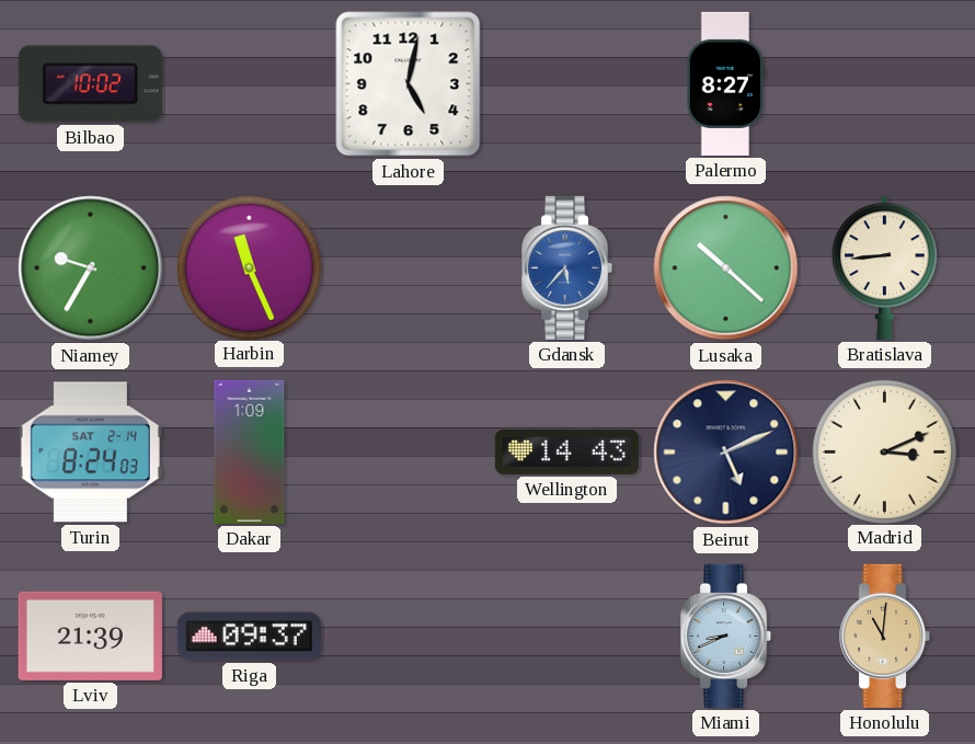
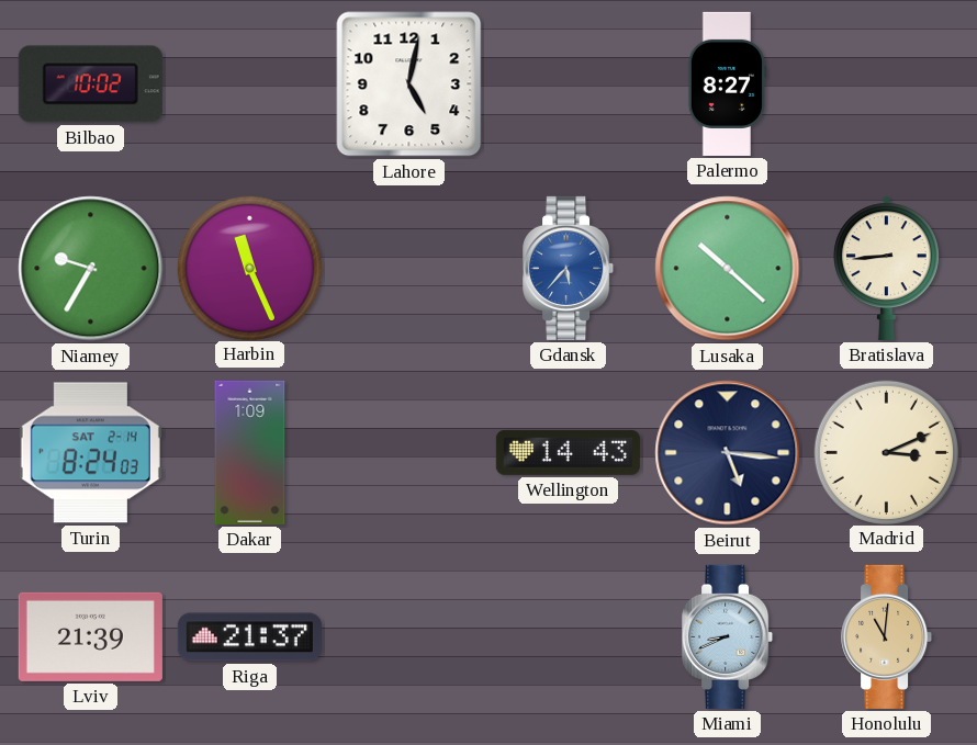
Beirut: 5:11 -> 5:16
Riga: 09:37 -> 21:37
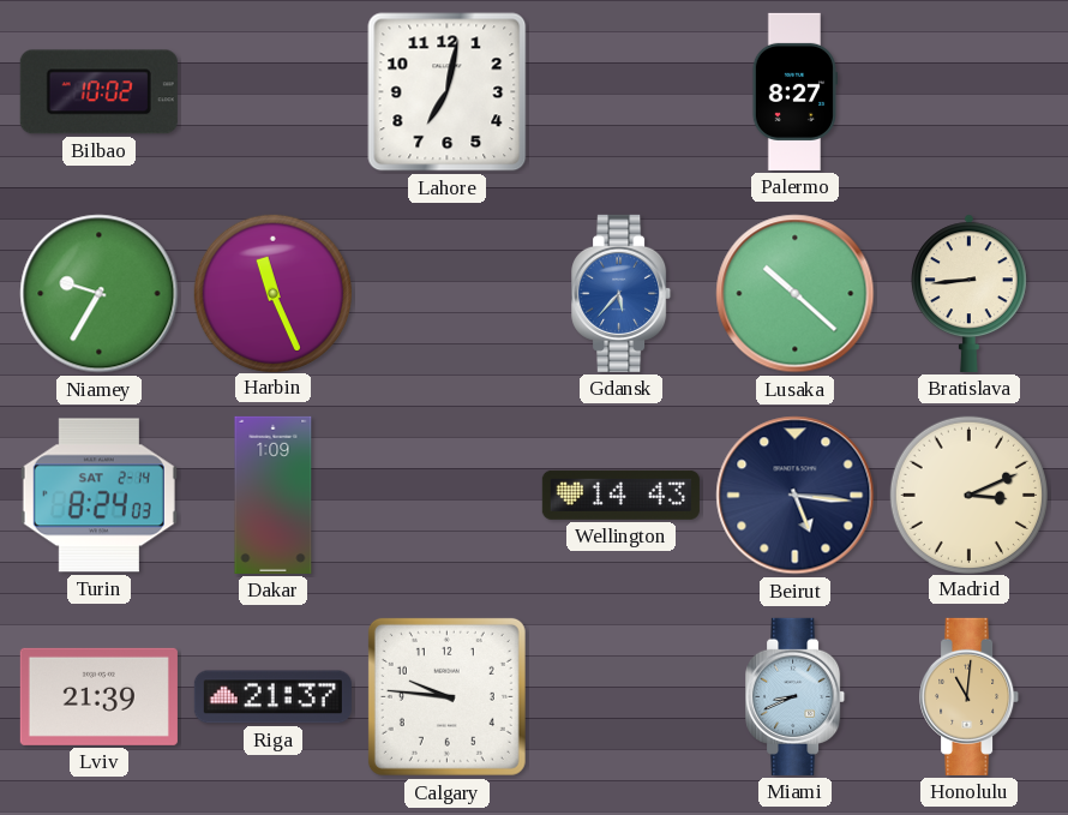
Lahore: 5:02 -> 7:02
Calgary: none -> 9:46
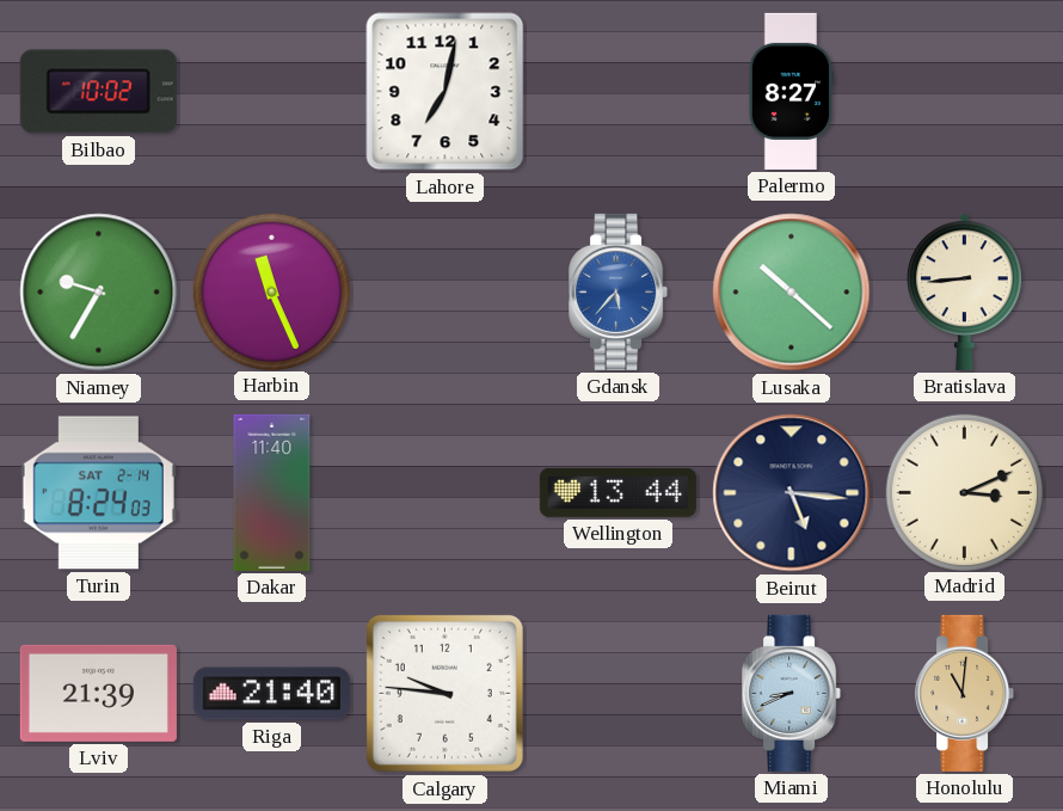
Dakar: 1:09 -> 11:40
Wellington: 14:43 -> 13:44
Riga: 21:37 -> 21:40
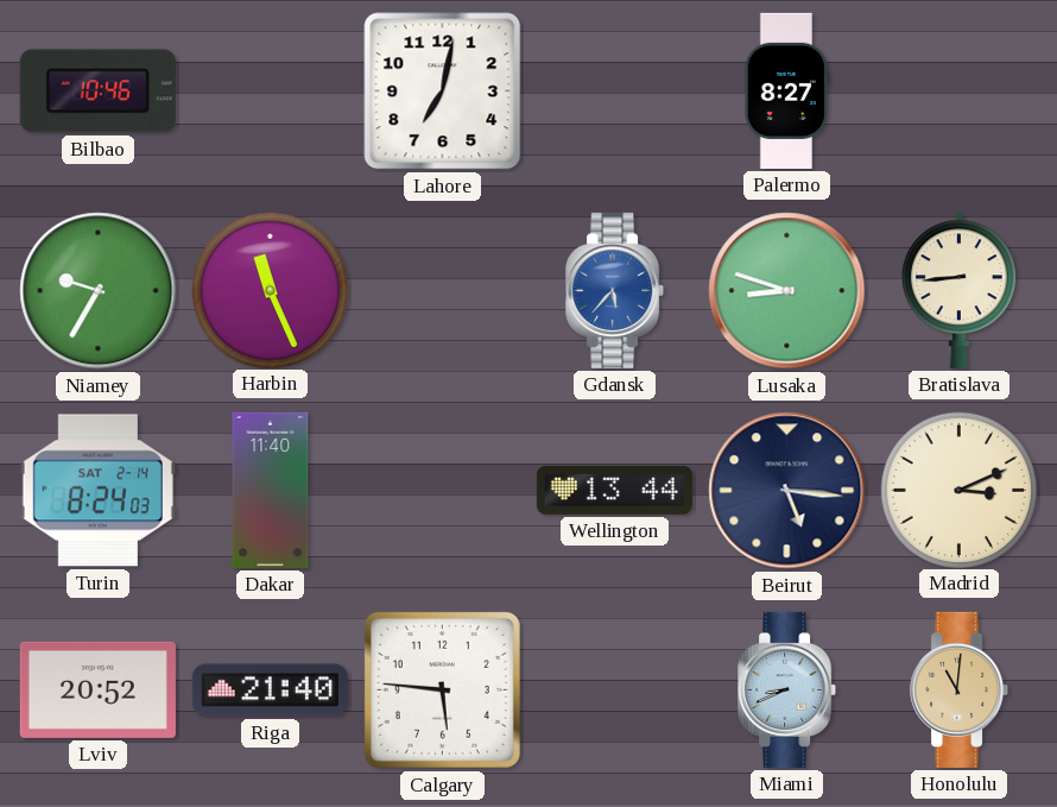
Bilbao: 10:02 -> 10:46
Lusaka: 10:22 -> 8:48
Lviv: 21:39 -> 20:52
Calgary: 9:46 -> 5:46
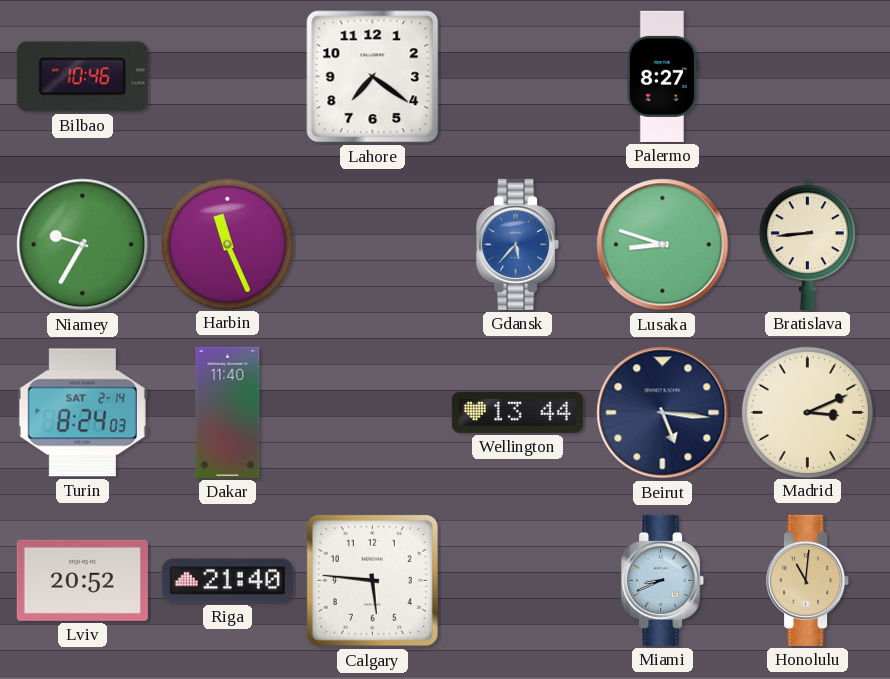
Lahore: 7:02 -> 7:21
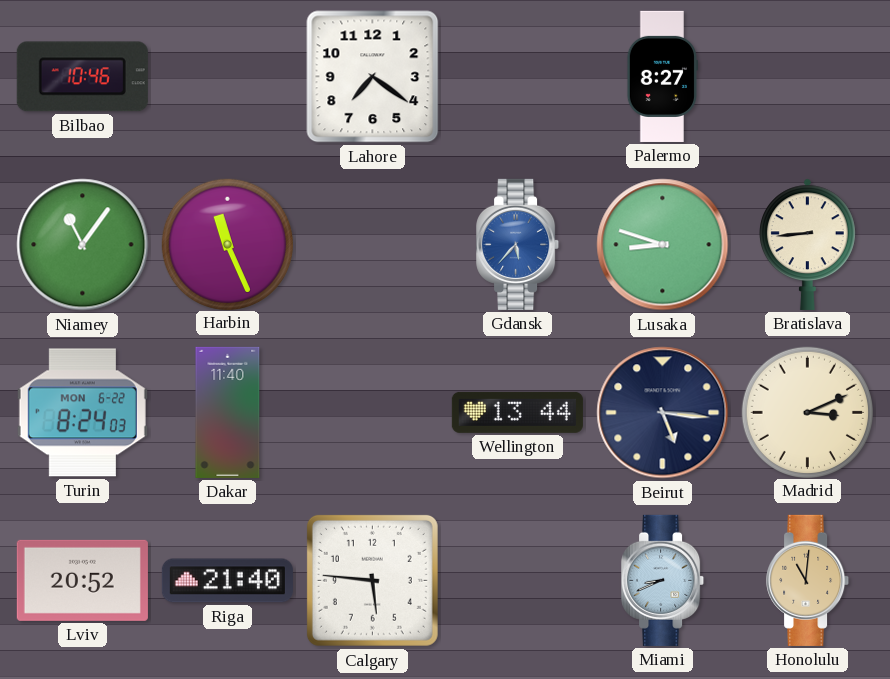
Niamey: 9:35 -> 11:06
Turin date: SAT 2-14 -> MON 6-22
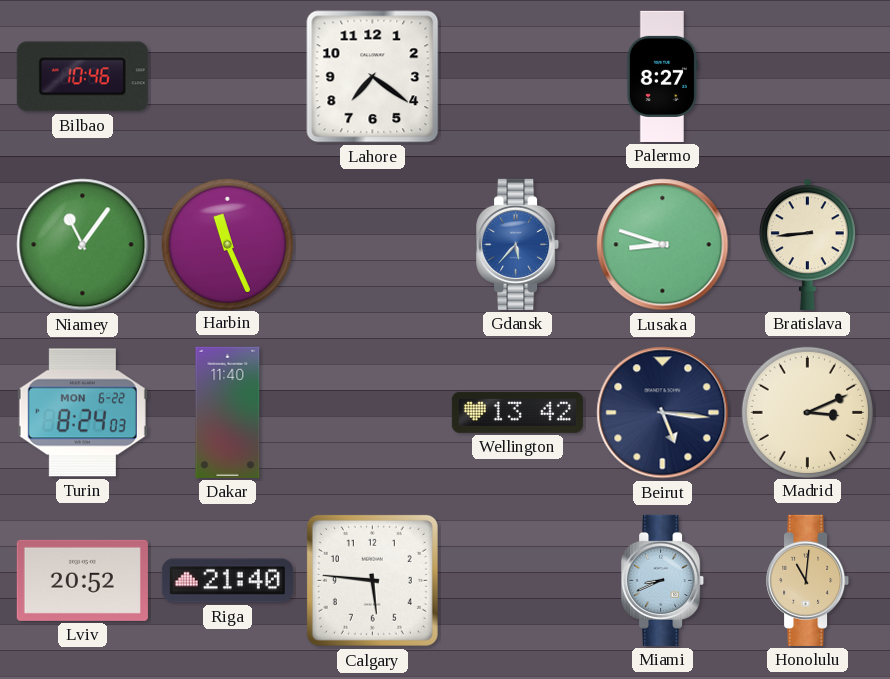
Wellington: 13:44 -> 13:42
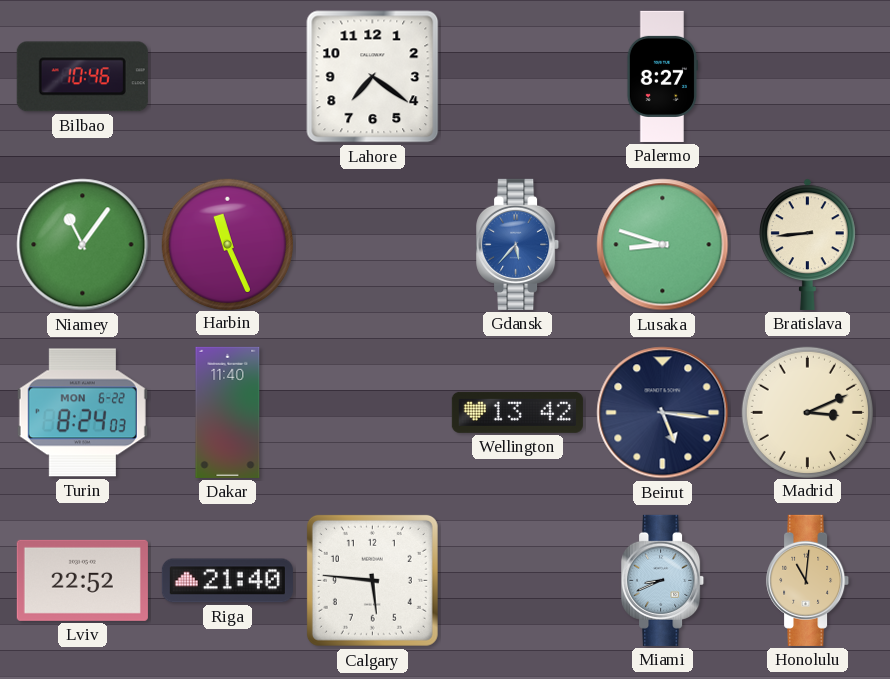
Lviv: 20:52 -> 22:52
